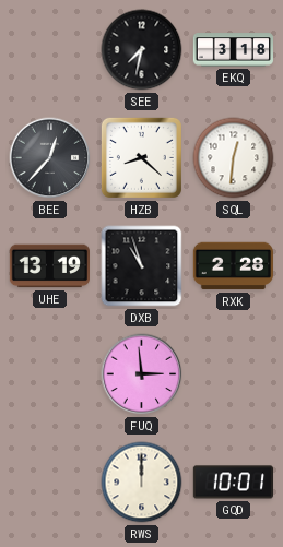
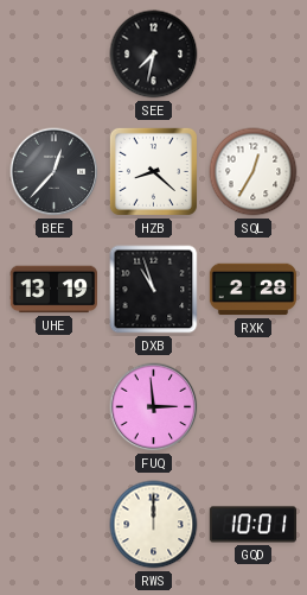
EKQ: 3:18 -> none
SQL: 12:31 -> 12:35
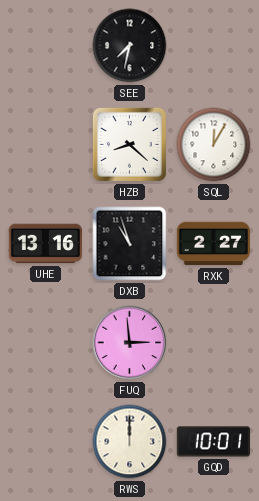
BEE: 12:37 -> none
SQL: 12:35 -> 12:05
UHE: 13:19 -> 13:16
RXK: 2:28 -> 2:27
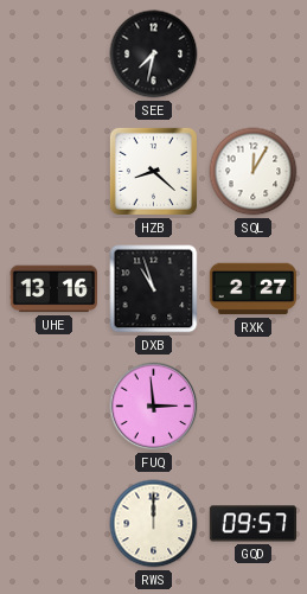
GQD: 10:01 -> 09:57
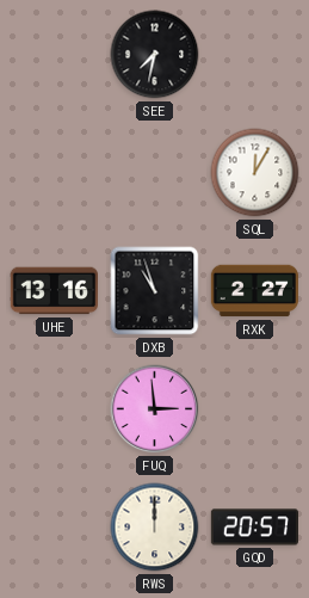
HZB: 8:22 -> none
GQD: 09:57 -> 20:57
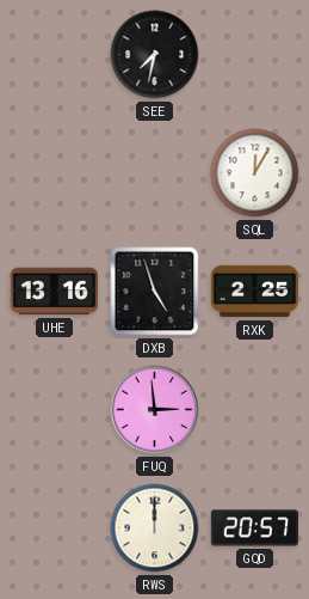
DXB: 10:57 -> 4:57
RXK: 2:27 -> 2:25
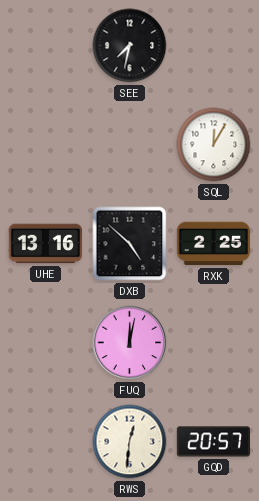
DXB: 4:57 -> 4:52
FUQ: 2:59 -> 12:02
RWS: 12:00 -> 12:31
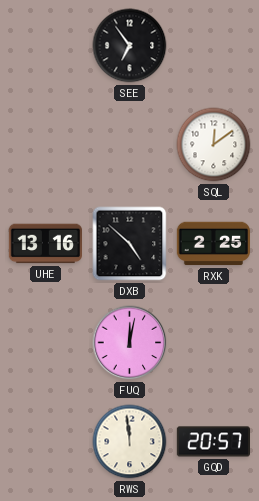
SEE: 7:32 -> 6:54
SQL: 12:05 -> 12:09
RWS: 12:31 -> 11:59
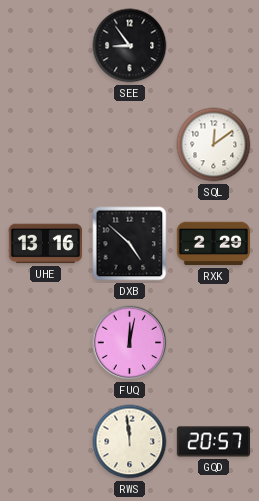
SEE: 6:54 -> 8:54
RXK: 2:25 -> 2:29
